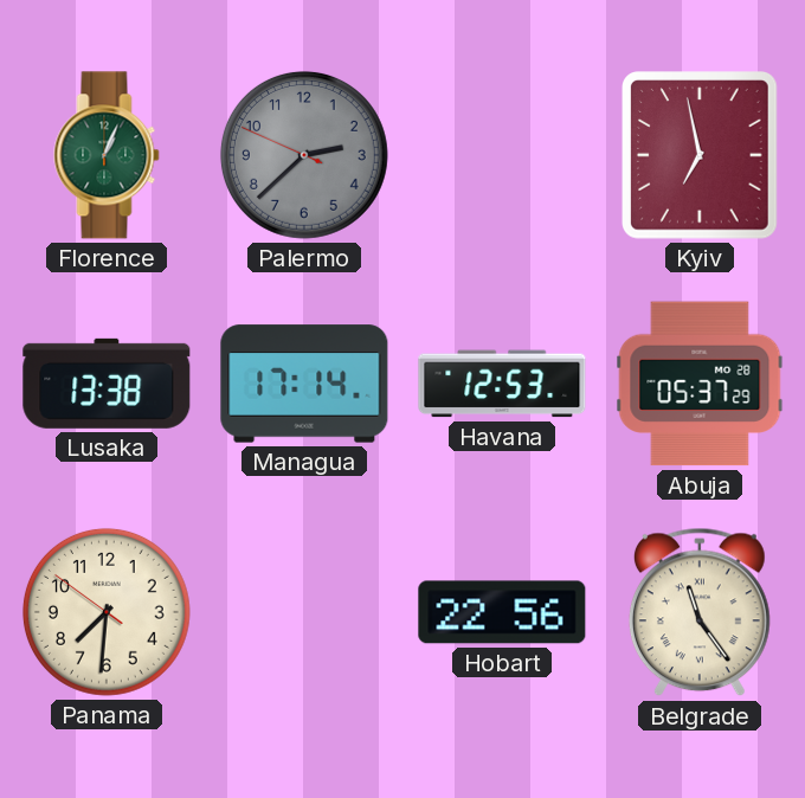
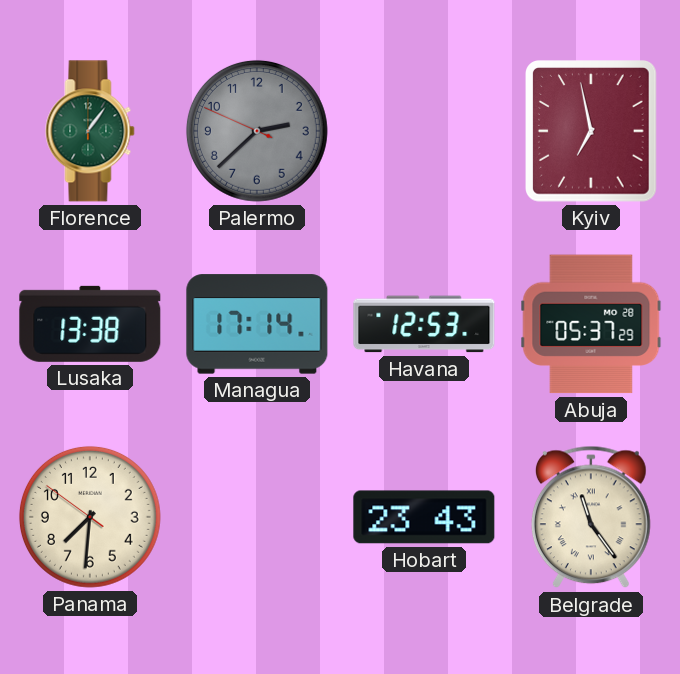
Florence: 1:04 -> 1:06
Hobart: 22:56 -> 23:43
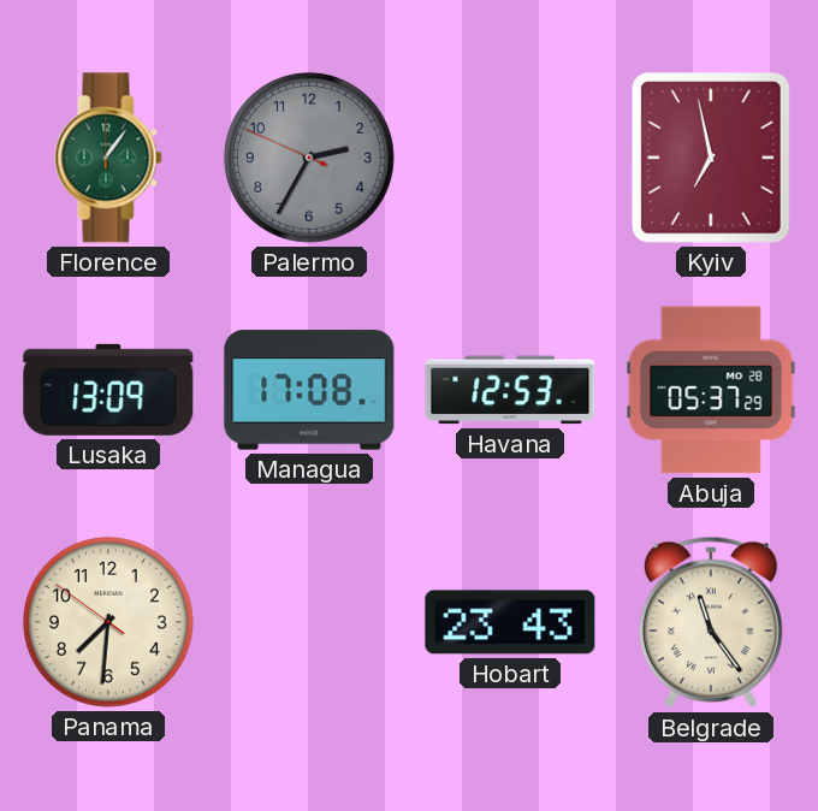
Palermo: 2:37 -> 2:34
Lusaka: 13:38 -> 13:09
Managua: 17:14 -> 17:08
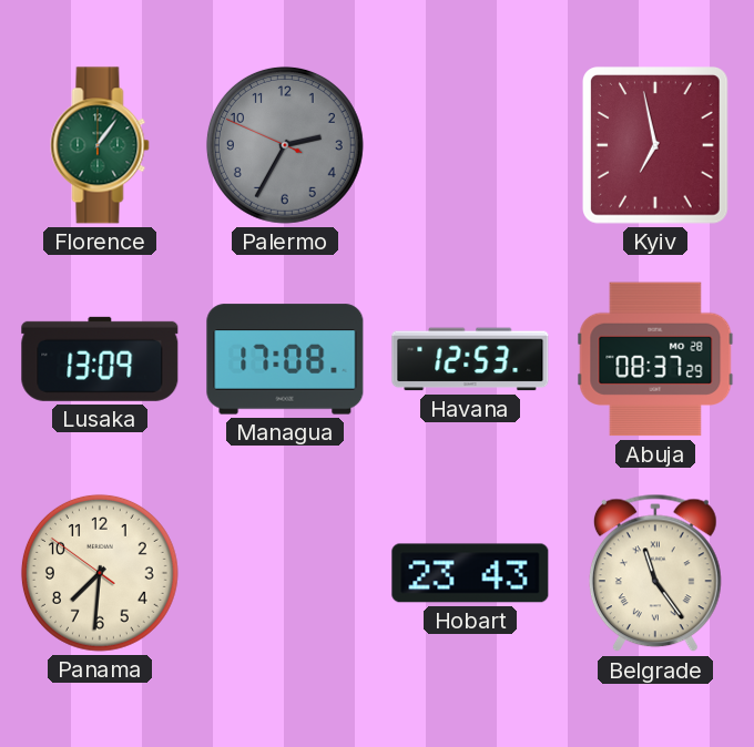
Abuja: 05:37 -> 08:37
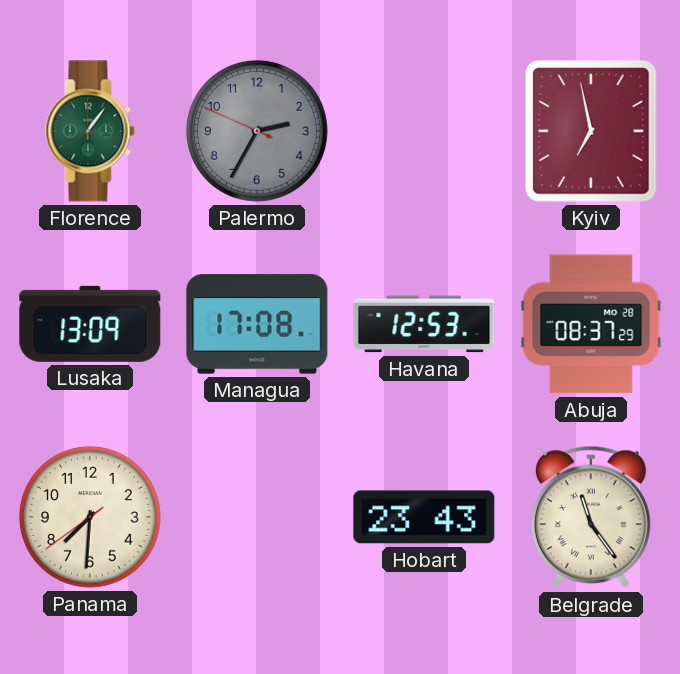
Panama: 7:30:51 -> 7:30:39
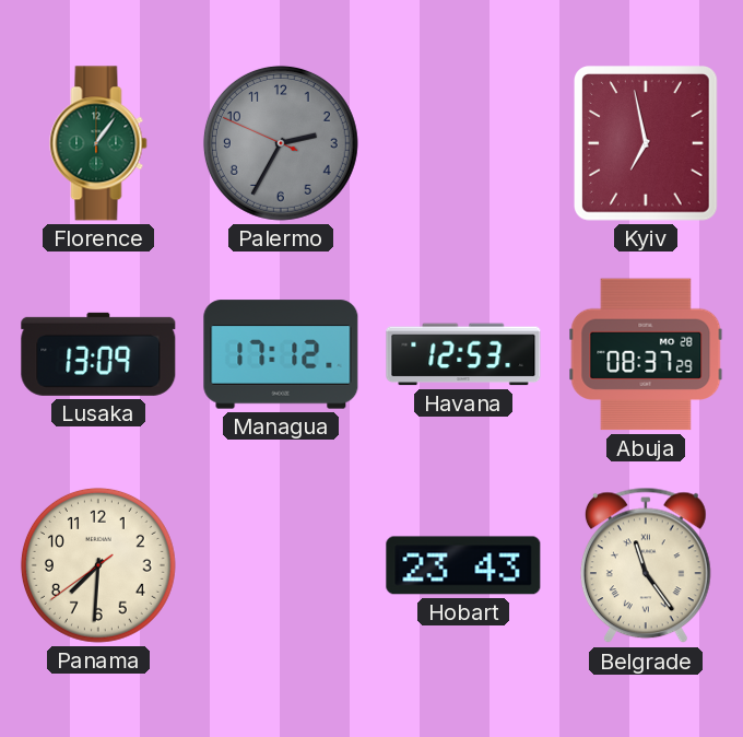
Managua: 17:08 -> 17:12
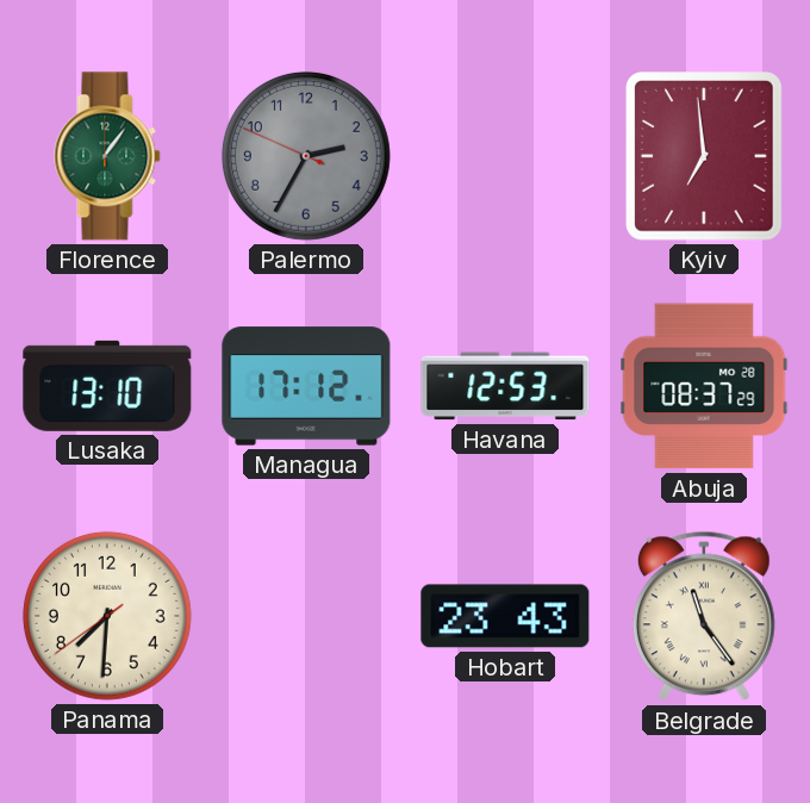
Kyiv: 6:58 -> 6:59
Lusaka: 13:09 -> 13:10
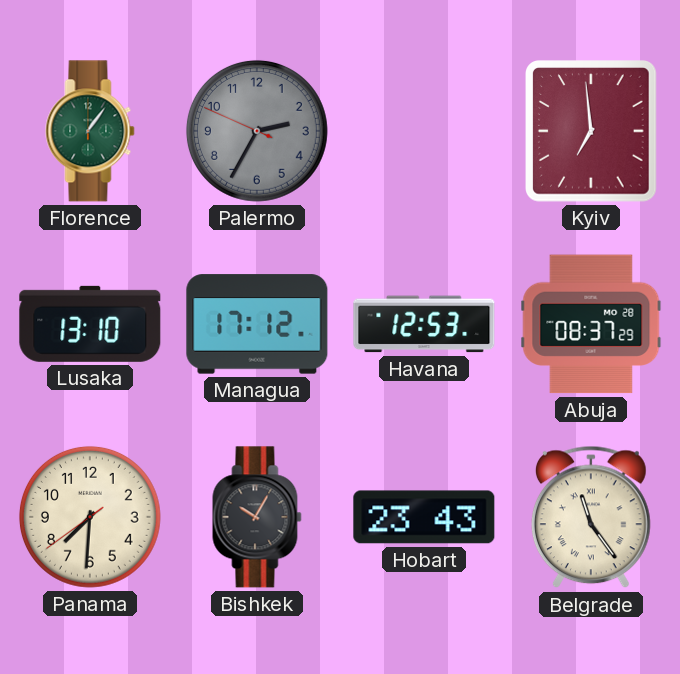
Bishkek: none -> 10:05
